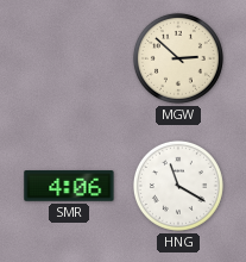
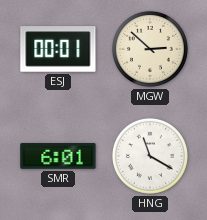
ESJ: none -> 00:01
SMR: 4:06 -> 6:01
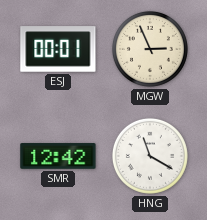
MGW: 2:52 -> 2:56
SMR: 6:01 -> 12:42
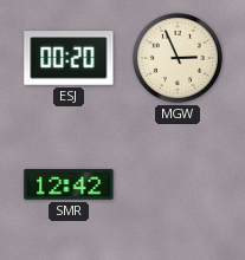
ESJ: 00:01 -> 00:20
HNG: 11:20 -> none
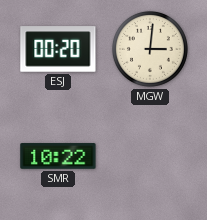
MGW: 2:56 -> 3:01
SMR: 12:42 -> 10:22
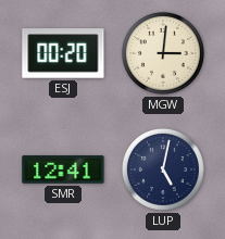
SMR: 10:22 -> 12:41
LUP: none -> 5:02
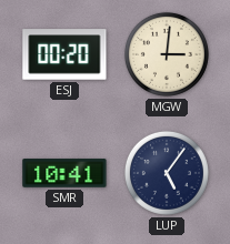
SMR: 12:41 -> 10:41
LUP: 5:02 -> 5:06
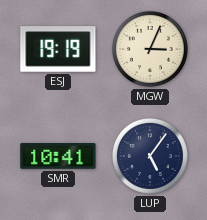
ESJ: 00:20 -> 19:19
MGW: 3:01 -> 3:04
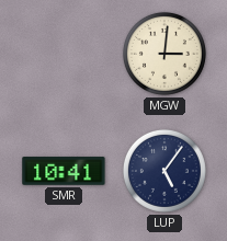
ESJ: 19:19 -> none
MGW: 3:04 -> 3:01
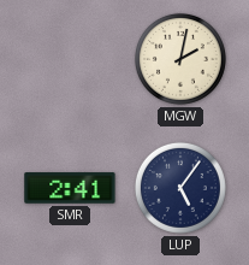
MGW: 3:01 -> 2:02
SMR: 10:41 -> 2:41
